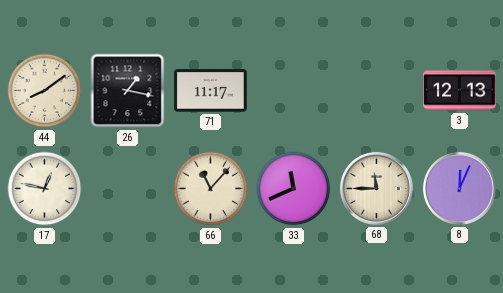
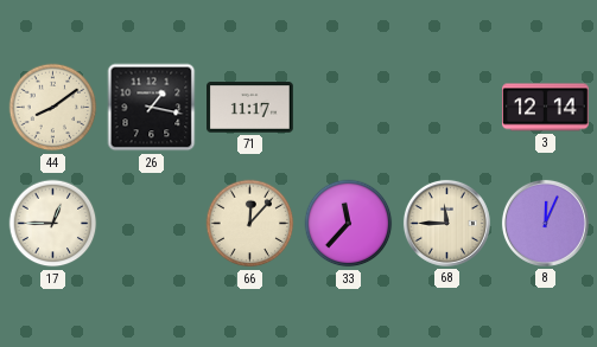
3: 12:13 -> 12:14
17: 12:47 -> 12:45
66: 11:07 -> 12:07
33: 11:41 -> 11:37
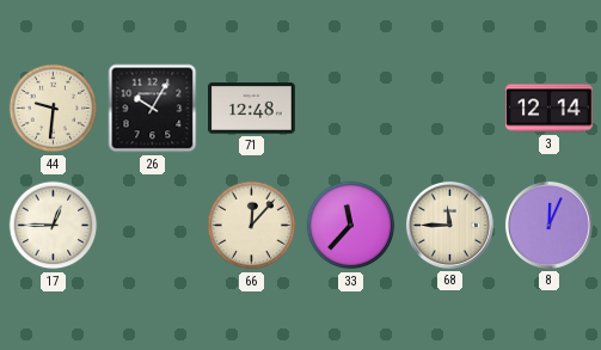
44: 8:09 -> 9:31
26: 1:17 -> 10:05
71: 11:17 -> 12:48
